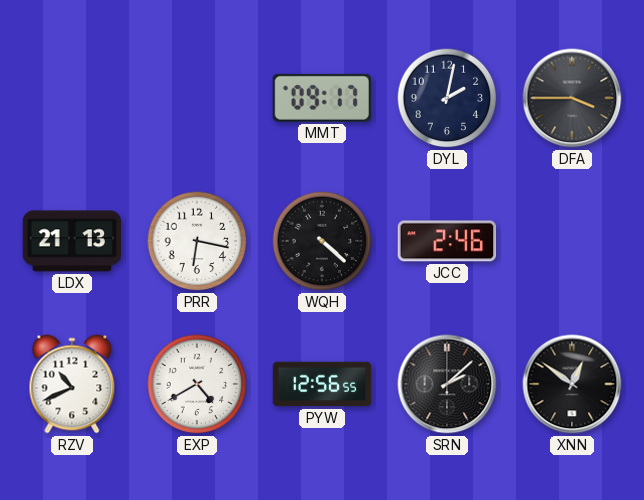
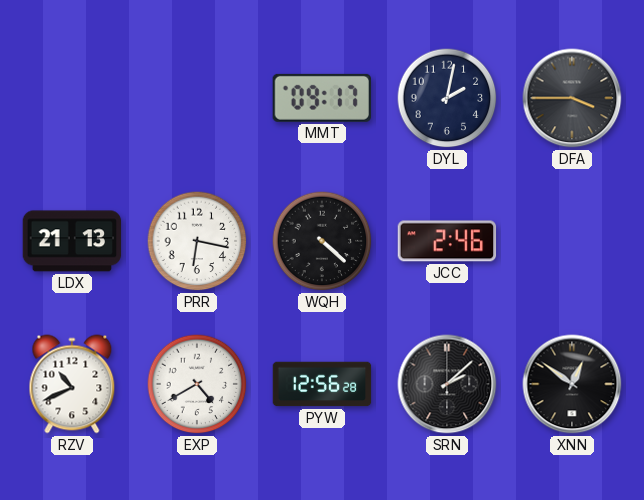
PYW: 12:56:55 -> 12:56:28
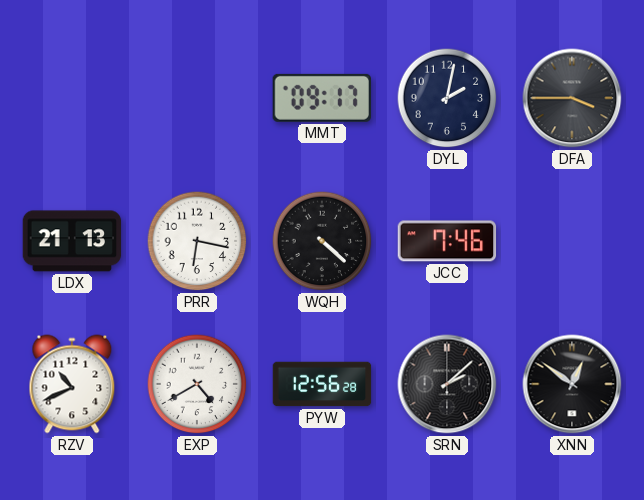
JCC: 2:46 -> 7:46
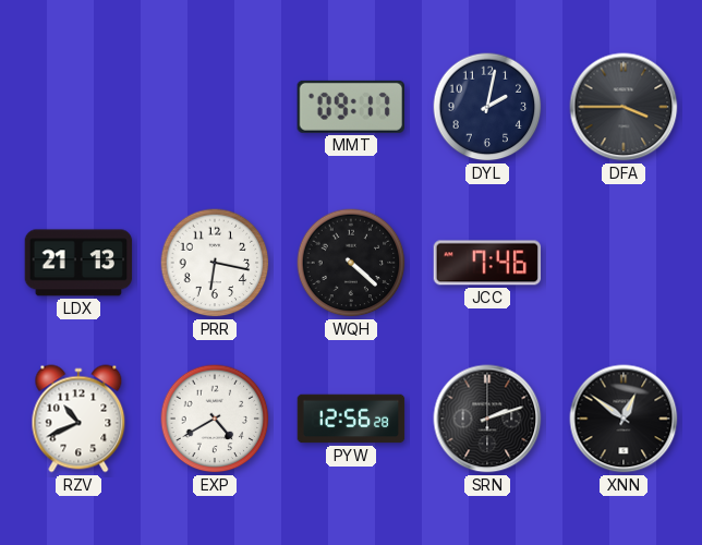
SRN: 2:08 -> 2:12
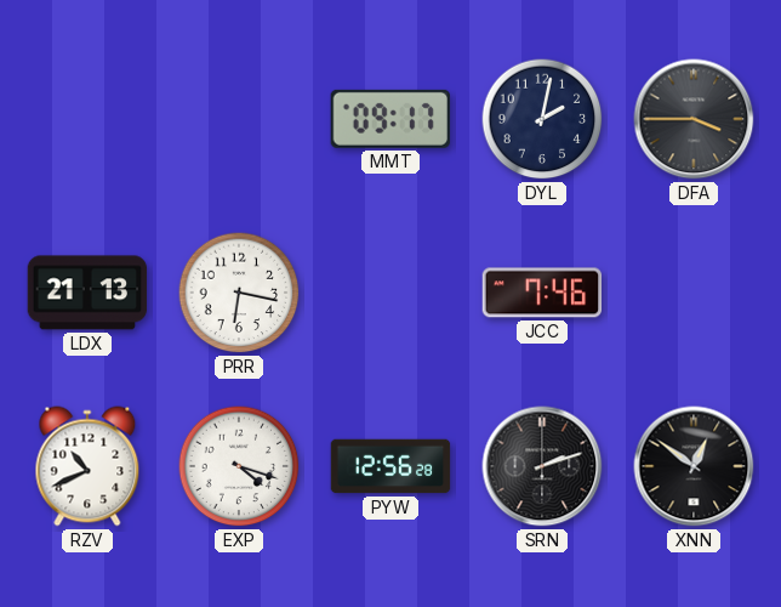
WQH: 4:22 -> none
EXP: 4:40 -> 4:18
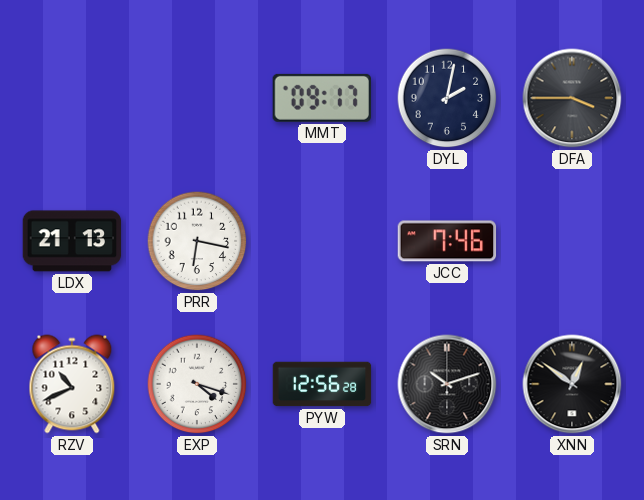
SRN: 2:12 -> 10:12
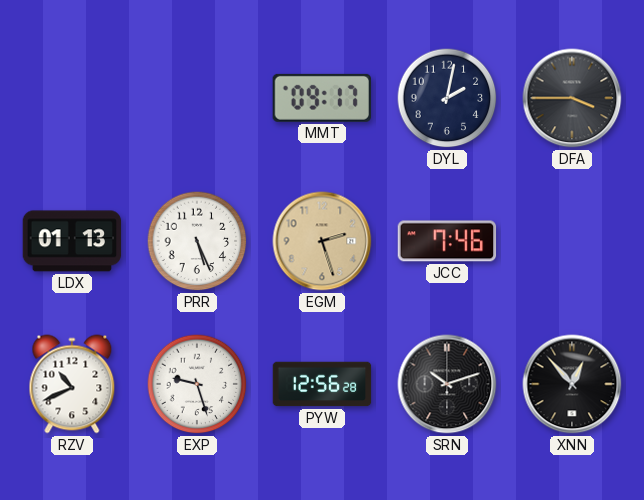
LDX: 21:13 -> 01:13
PRR: 6:17 -> 5:26
EGM: none -> 2:27
EXP: 4:18 -> 9:27
XNN: 12:51 -> 12:53
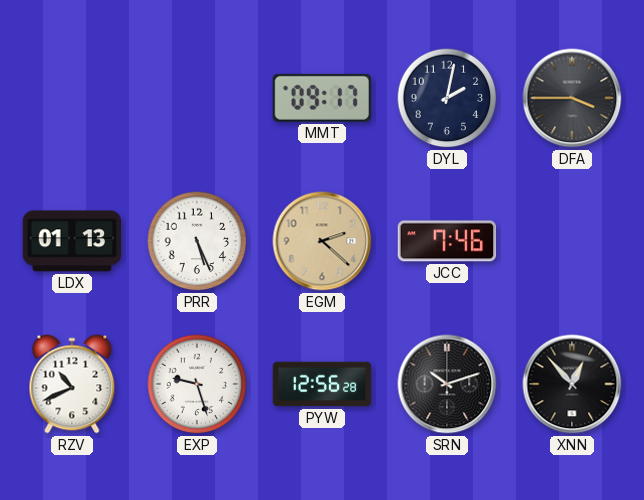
EGM: 2:27 -> 2:22
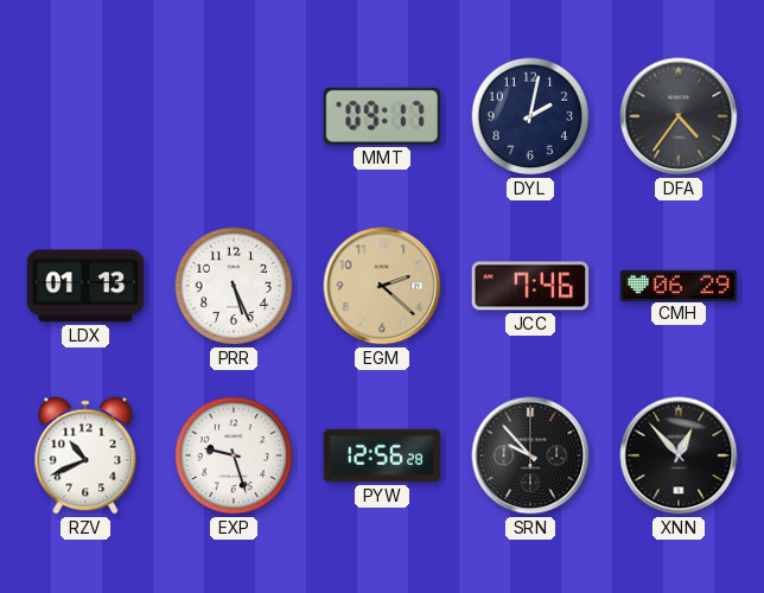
DFA: 3:45 -> 4:36
CMH: none -> 06:29
SRN: 10:12 -> 9:53
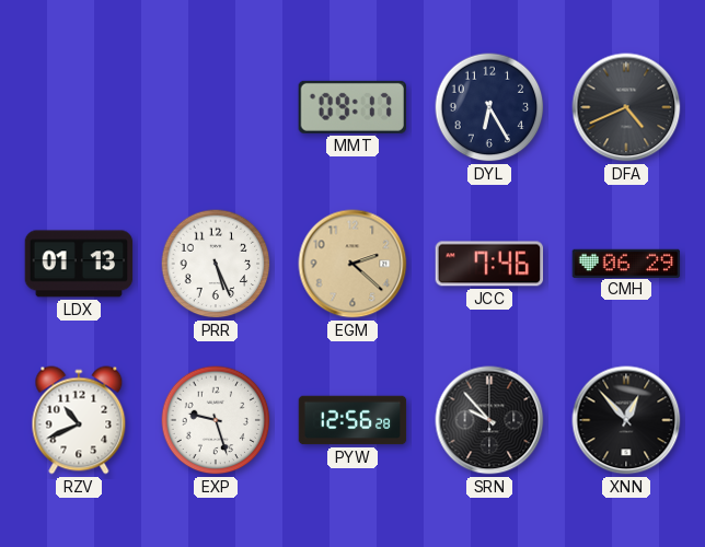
DYL: 2:02 -> 6:25
DFA: 4:36 -> 4:41
